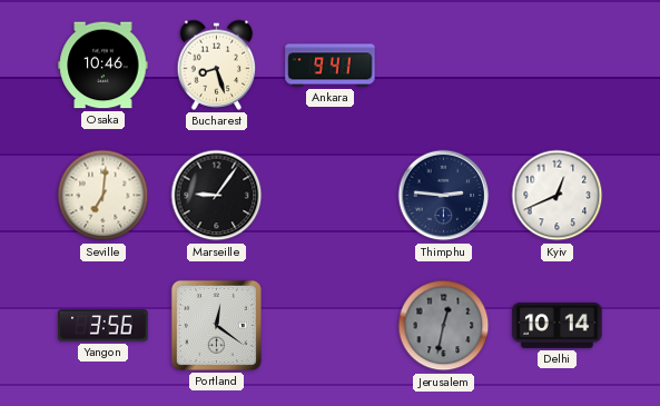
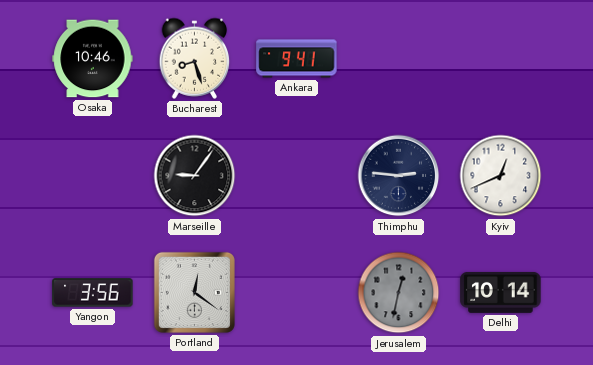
Seville: 7:01 -> none
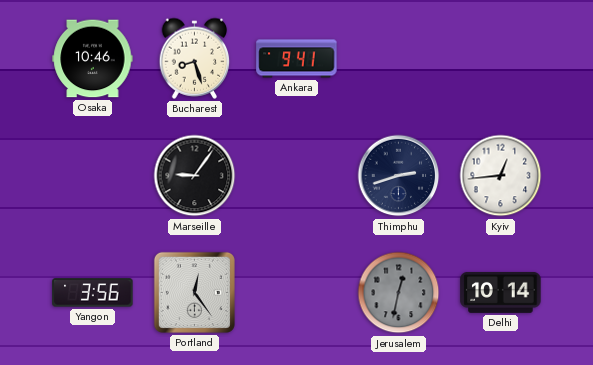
Thimphu: 2:46 -> 2:42
Kyiv: 12:41 -> 12:44
Portland: 12:21 -> 12:24
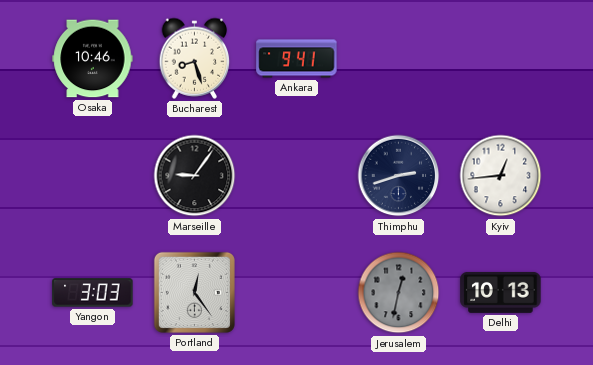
Yangon: 3:56 -> 3:03
Delhi: 10:14 -> 10:13
